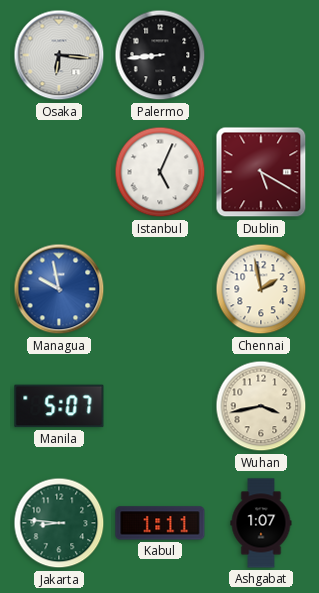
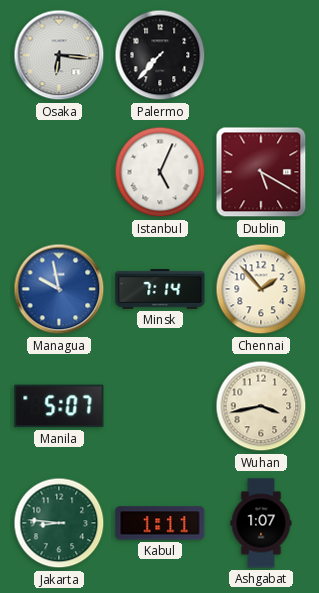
Palermo: 8:44 -> 7:37
Minsk: none -> 7:14
Chennai: 1:58 -> 1:53
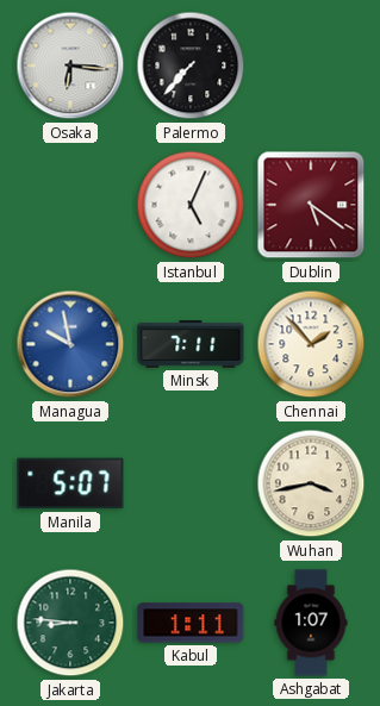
Dublin: 5:20 -> 5:21
Minsk: 7:14 -> 7:11
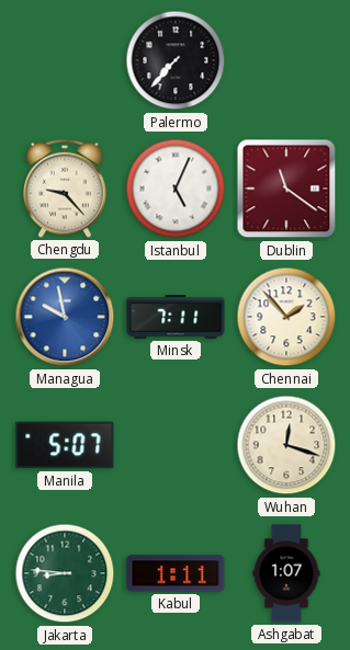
Osaka: 6:16 -> none
Chengdu: none -> 9:23
Dublin: 5:21 -> 11:21
Wuhan: 3:43 -> 12:18
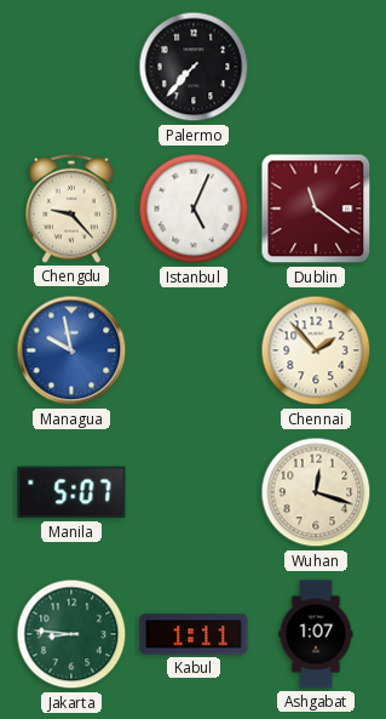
Minsk: 7:11 -> none
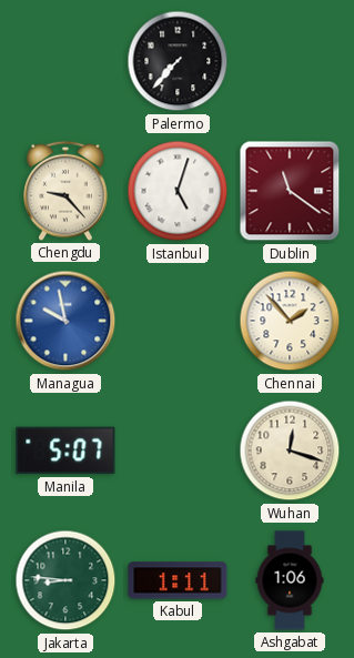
Istanbul: 5:04 -> 5:03
Ashgabat: 1:07 -> 1:06
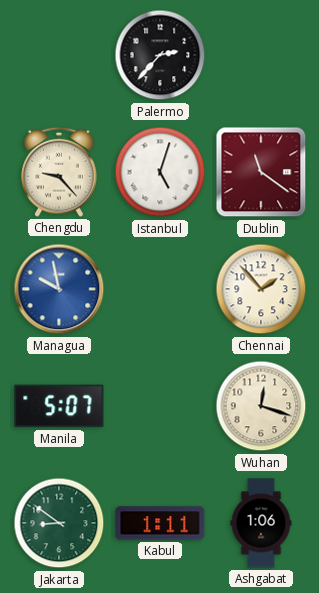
Palermo: 7:37 -> 2:37
Jakarta: 8:46 -> 8:51
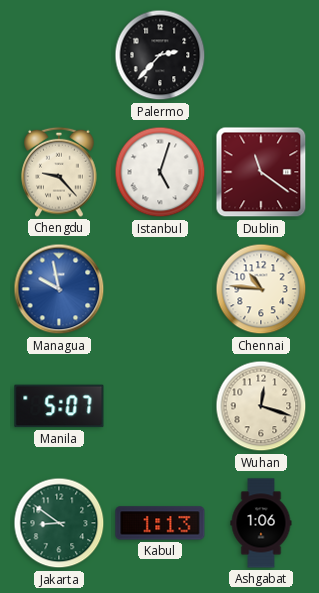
Chennai: 1:53 -> 10:46
Kabul: 1:11 -> 1:13
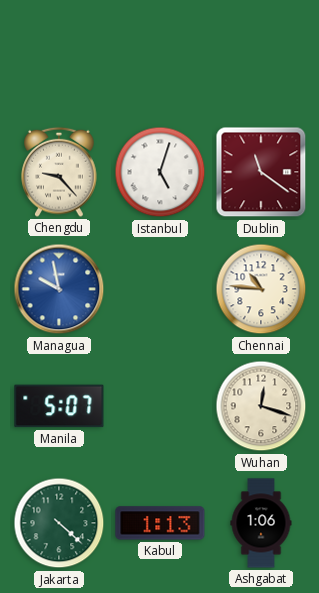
Palermo: 2:37 -> none
Jakarta: 8:51 -> 4:22
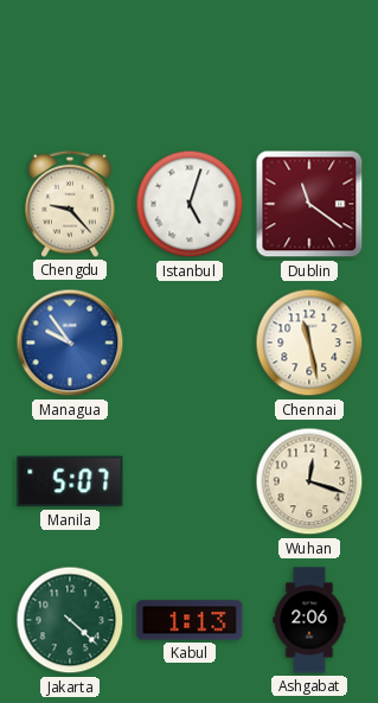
Managua: 9:58 -> 9:54
Chennai: 10:46 -> 11:28
Ashgabat: 1:06 -> 2:06
